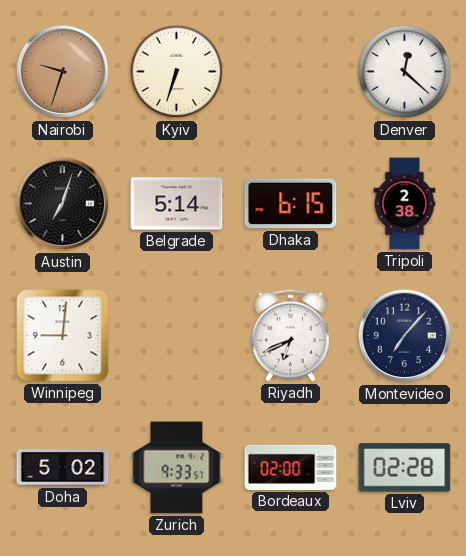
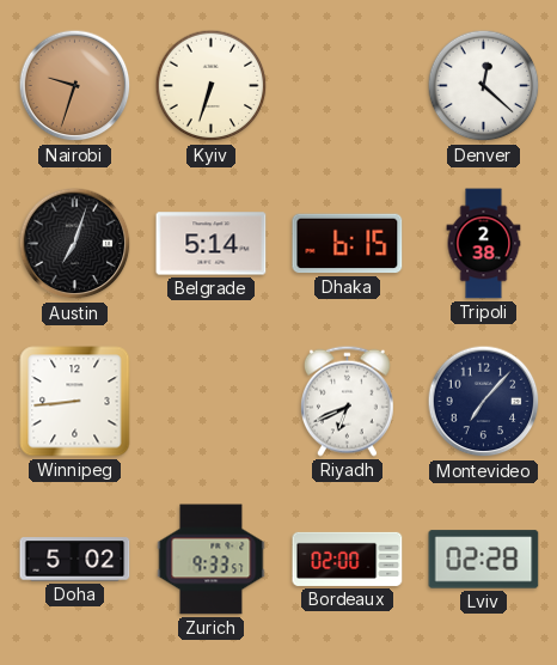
Winnipeg: 9:01 -> 8:44
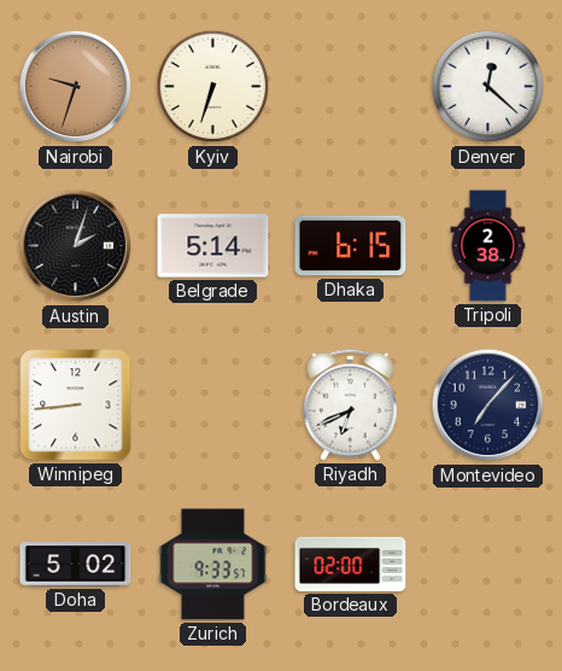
Austin: 7:03 -> 2:03
Lviv: 02:28 -> none
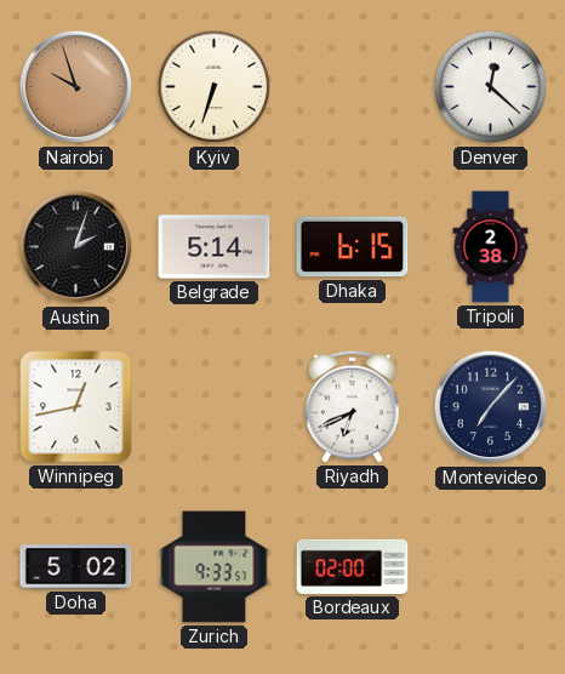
Nairobi: 9:33 -> 9:57
Winnipeg: 8:44 -> 12:43
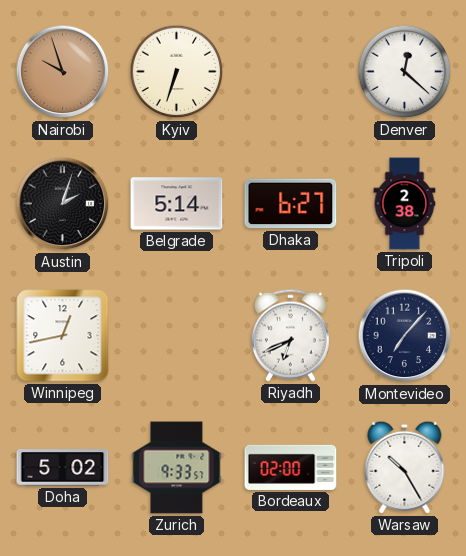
Dhaka: 6:15 -> 6:27
Warsaw: none -> 10:25
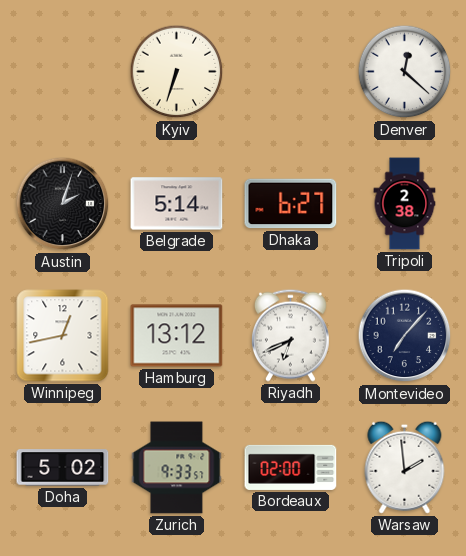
Nairobi: 9:57 -> none
Hamburg: none -> 13:12
Warsaw: 10:25 -> 1:59
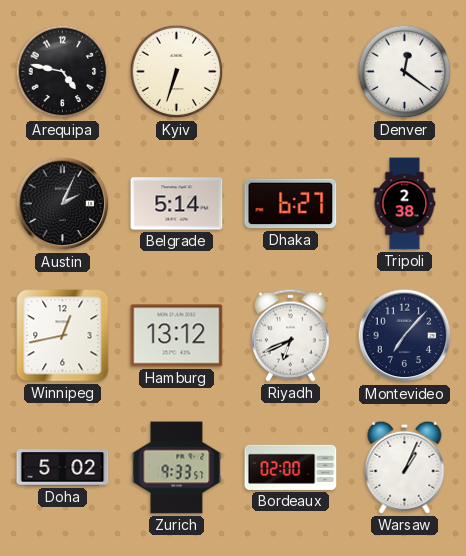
Arequipa: none -> 4:47
Denver: 12:22 -> 12:21
Austin: 2:03 -> 2:04
Warsaw: 1:59 -> 1:04
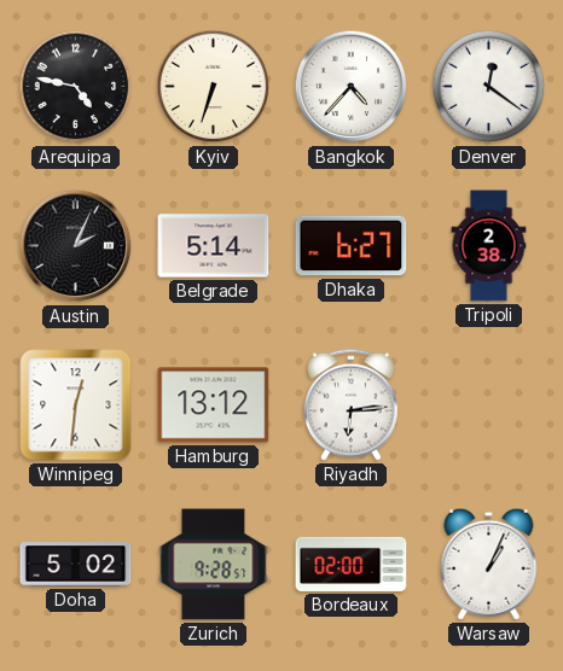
Bangkok: none -> 4:37
Winnipeg: 12:43 -> 12:31
Riyadh: 6:41 -> 6:14
Montevideo: 7:07 -> none
Zurich: 9:33 -> 9:28
